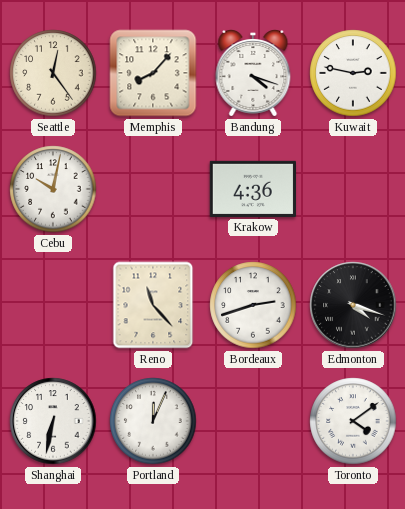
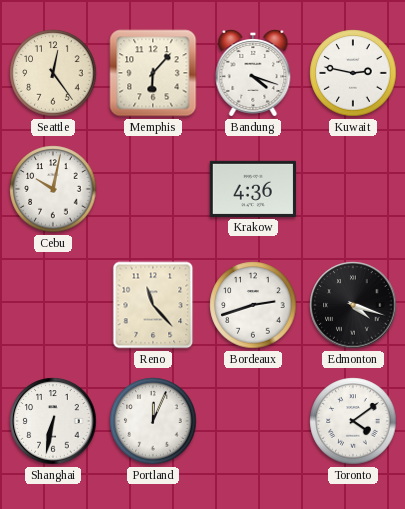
Memphis: 8:07 -> 6:07
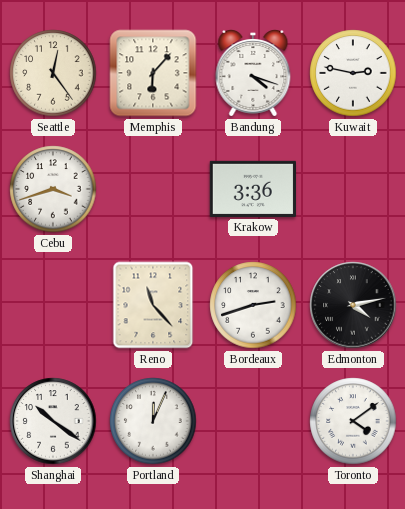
Cebu: 10:02 -> 3:42
Krakow: 4:36 -> 3:36
Edmonton: 4:18 -> 4:13
Shanghai: 6:32 -> 10:21
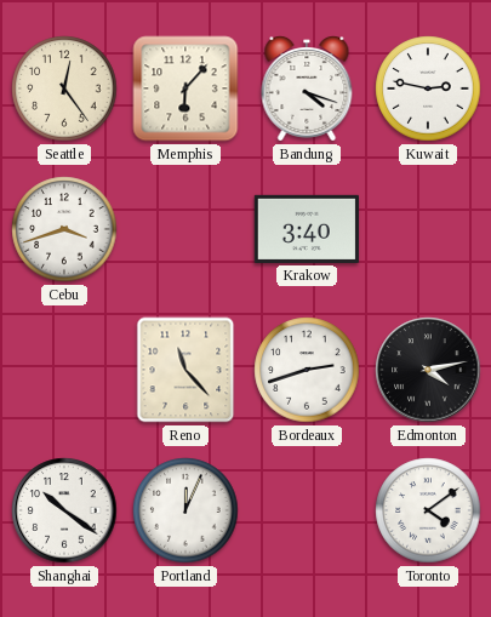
Krakow: 3:36 -> 3:40
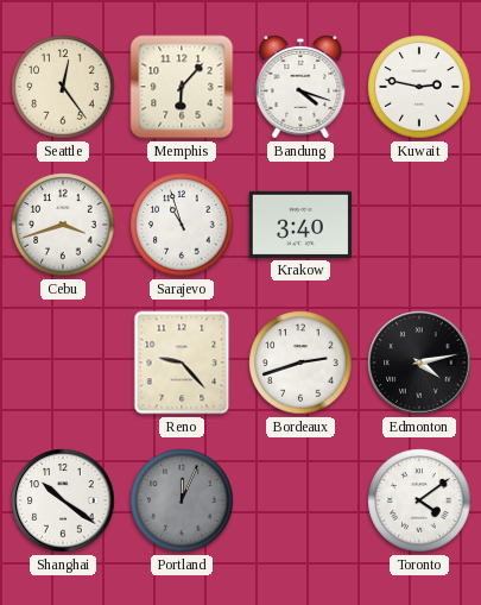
Sarajevo: none -> 10:57
Reno: 11:23 -> 9:23
Portland dial: white -> grey
